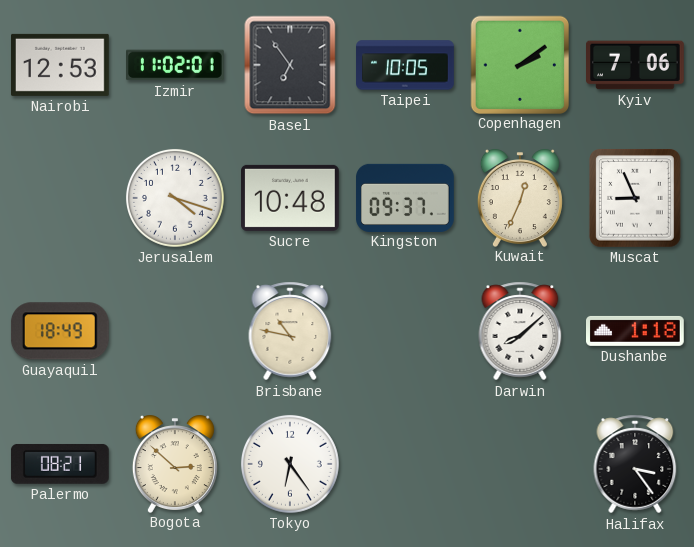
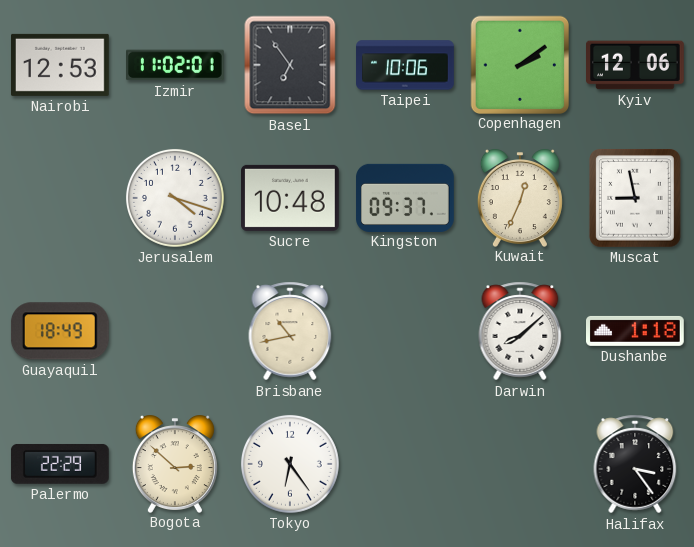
Taipei: 10:05 -> 10:06
Kyiv: 7:06 -> 12:06
Muscat: 8:56 -> 8:58
Brisbane: 10:47 -> 10:43
Palermo: 08:21 -> 22:29
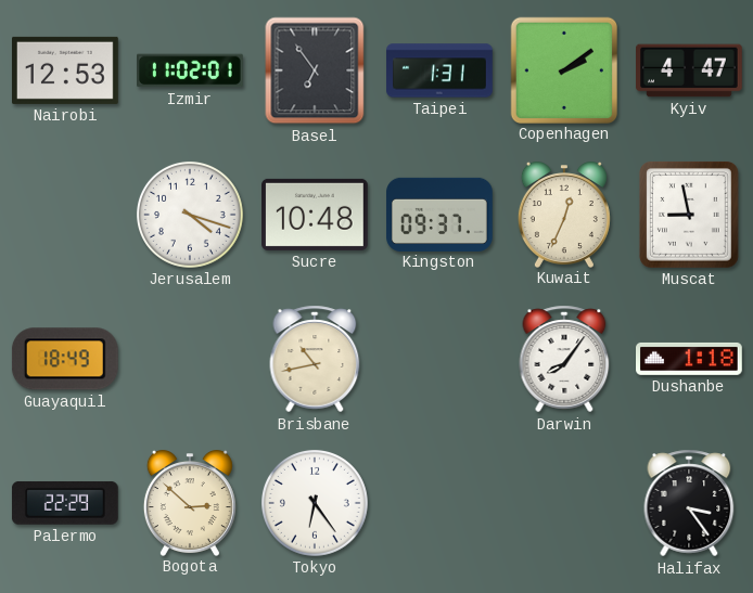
Taipei: 10:06 -> 1:31
Kyiv: 12:06 -> 4:47
Darwin: 8:08 -> 8:06
